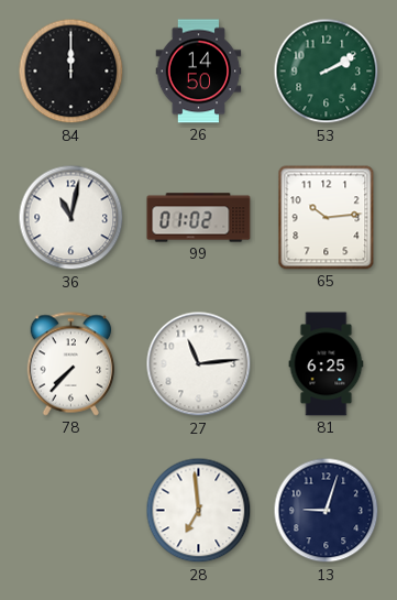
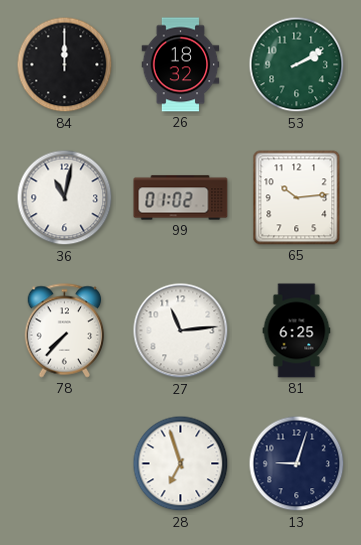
26: 14:50 -> 18:32
28: 6:59 -> 6:57
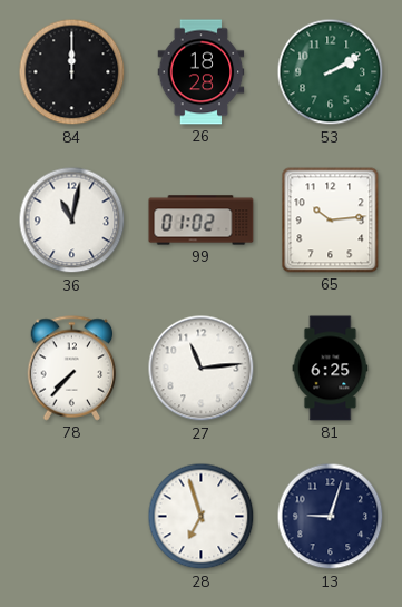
26: 18:32 -> 18:28
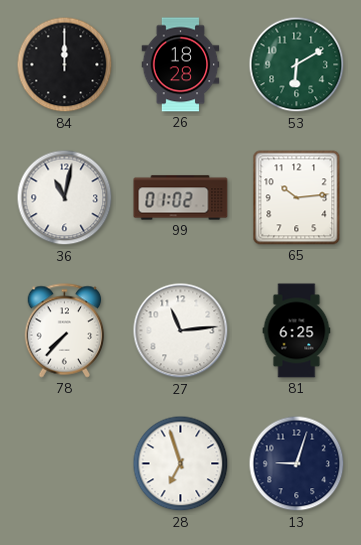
53: 2:10 -> 6:10
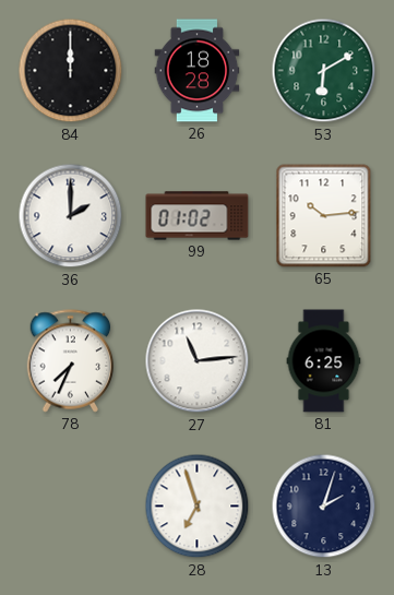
36: 11:02 -> 2:00
78: 7:37 -> 7:34
13: 9:03 -> 2:03
